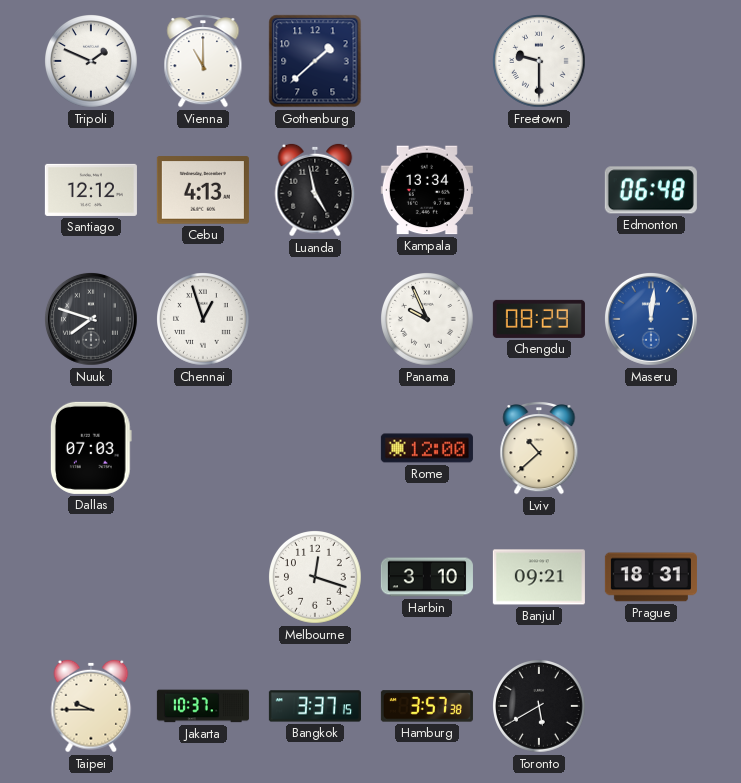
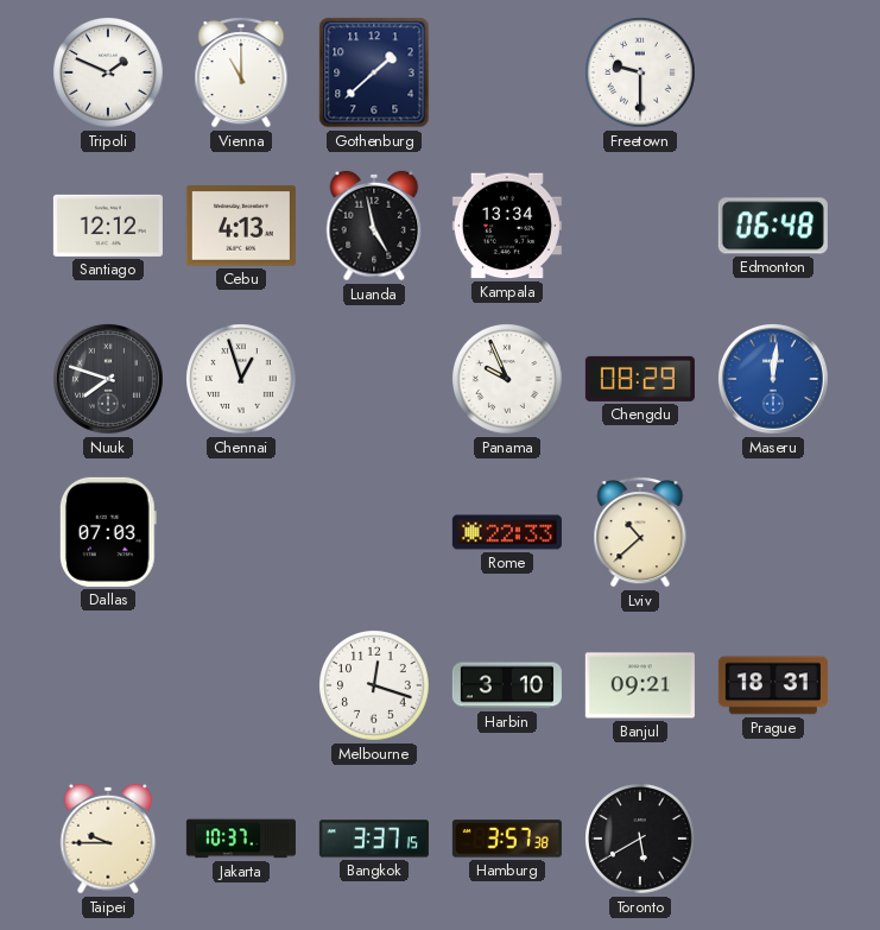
Rome: 12:00 -> 22:33
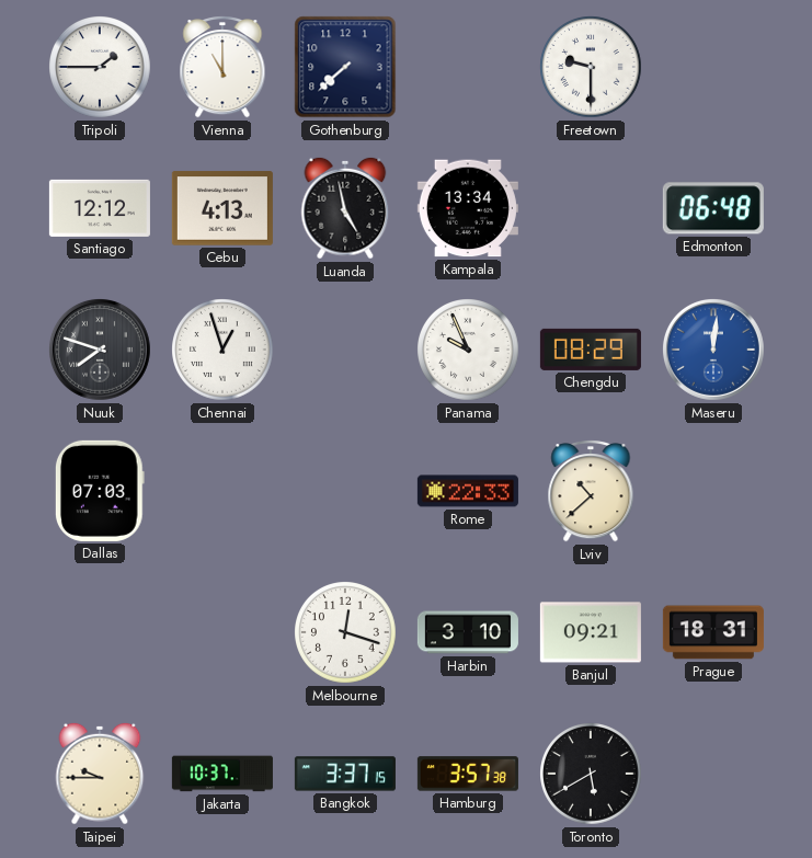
Tripoli: 1:49 -> 1:45
Gothenburg: 1:38 -> 7:38
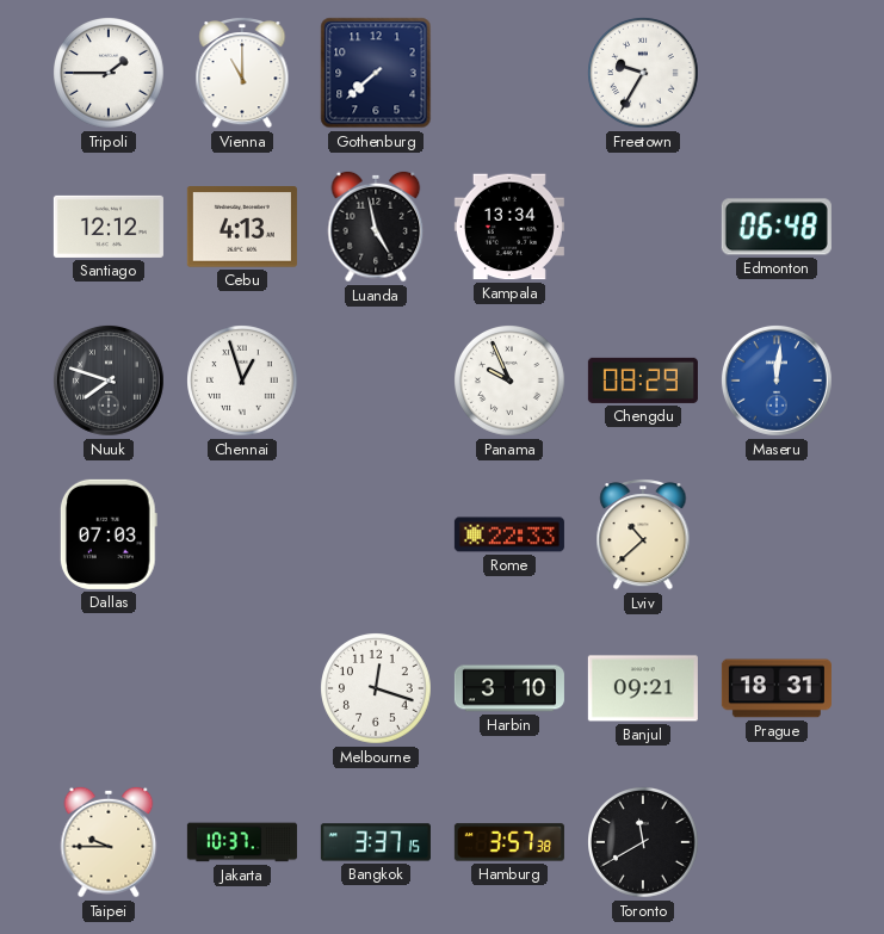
Freetown: 9:30 -> 9:35
Toronto: 5:40 -> 11:40
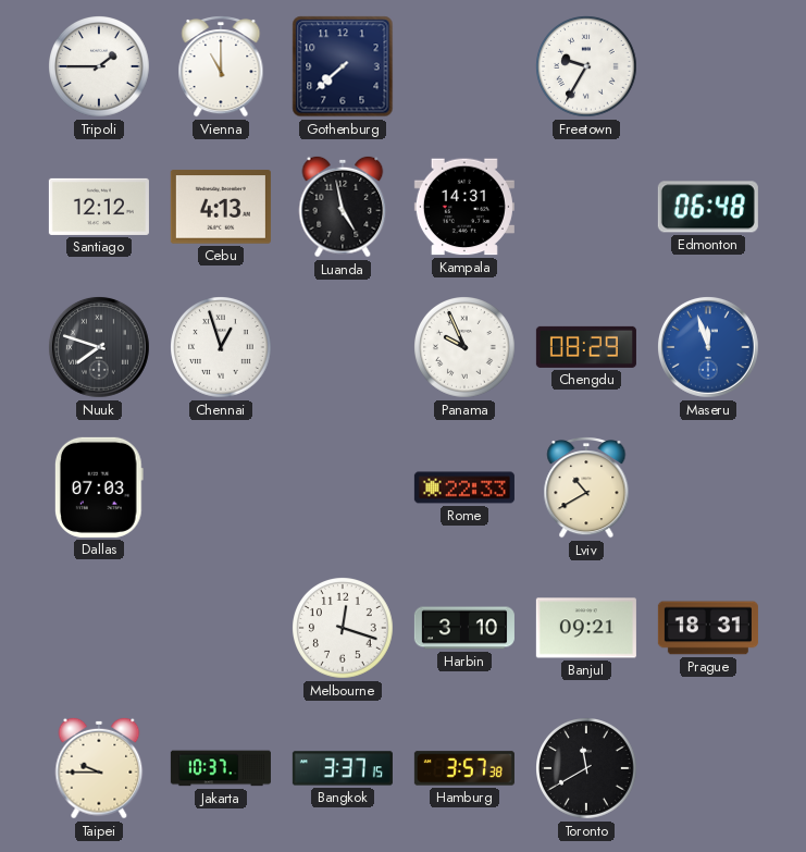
Kampala: 13:34 -> 14:31
Maseru: 12:01 -> 11:57
Lviv: 10:38 -> 10:40
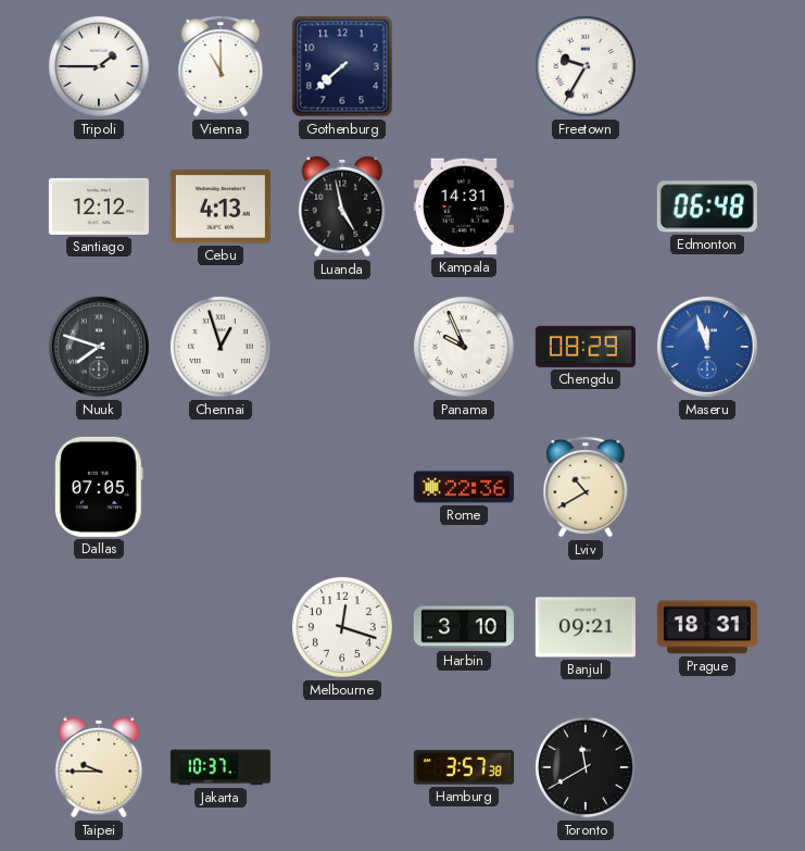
Dallas: 07:03 -> 07:05
Rome: 22:33 -> 22:36
Bangkok: 3:37 -> none
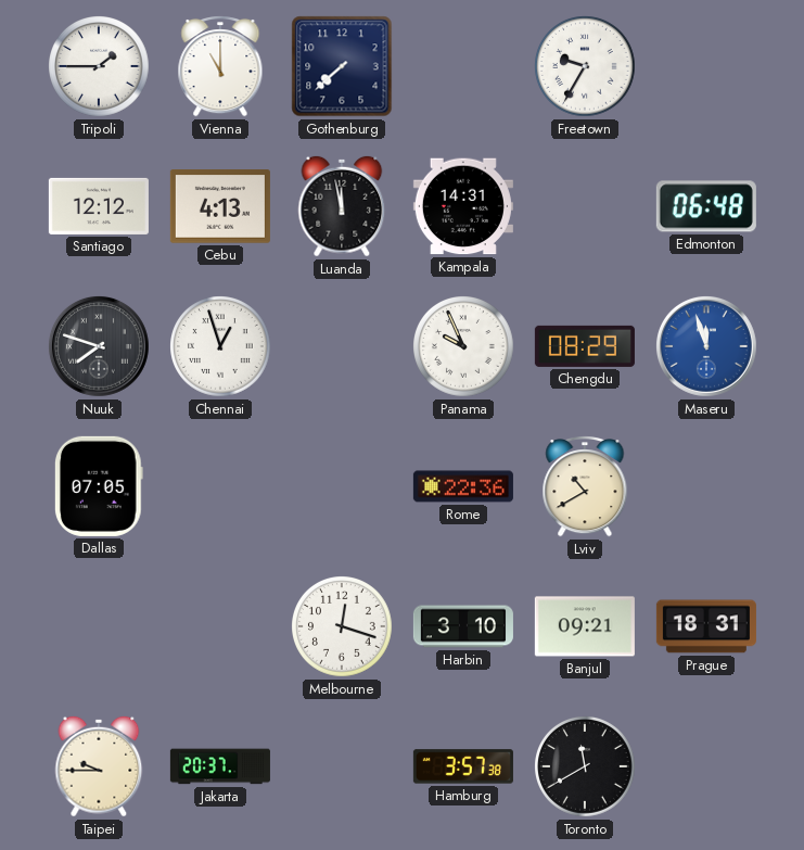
Luanda: 4:58 -> 11:58
Jakarta: 10:37 -> 20:37
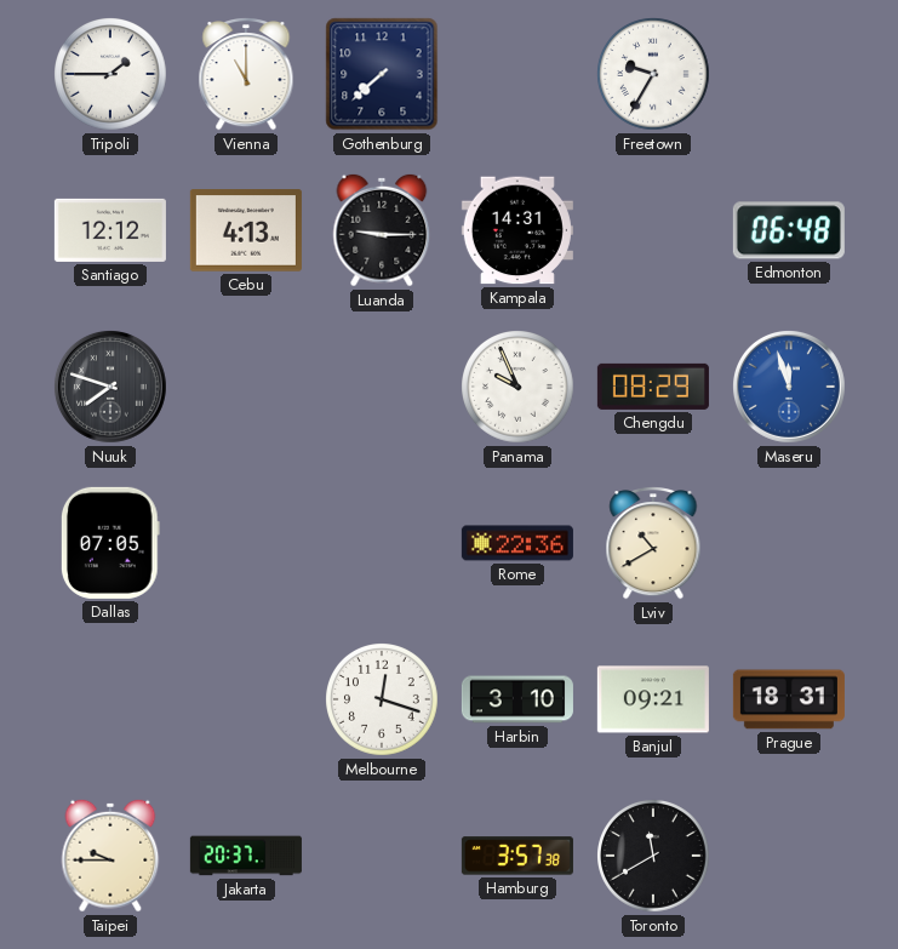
Luanda: 11:58 -> 9:15
Chennai: 12:57 -> none
